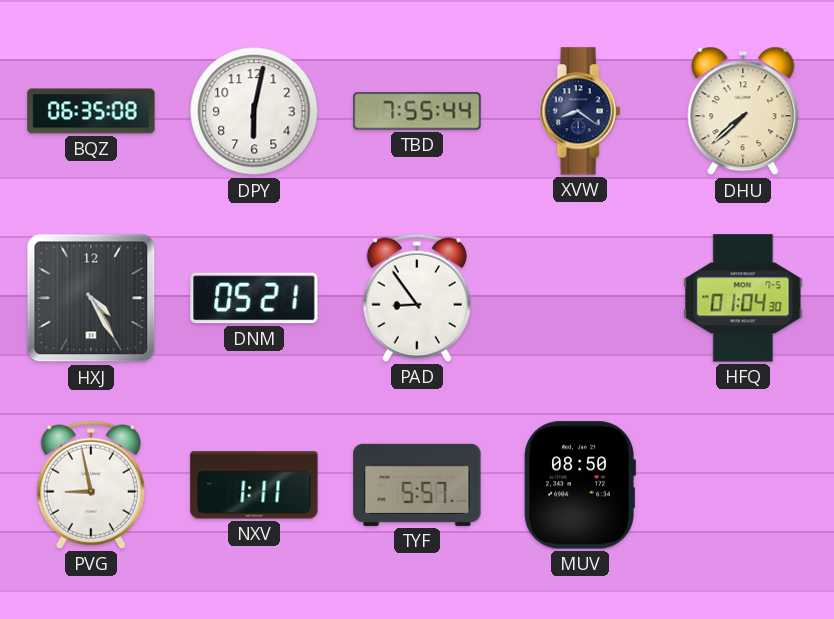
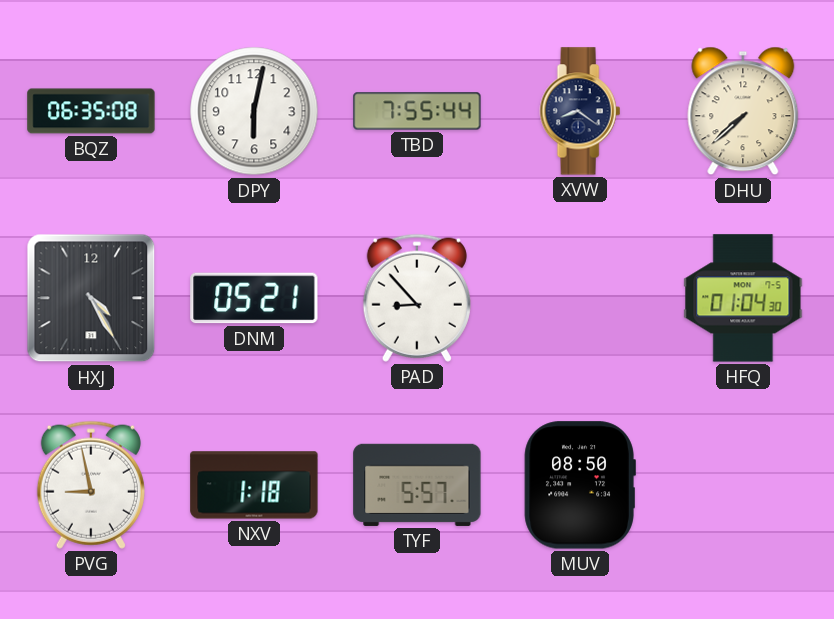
PAD: 8:54 -> 8:53
NXV: 1:11 -> 1:18
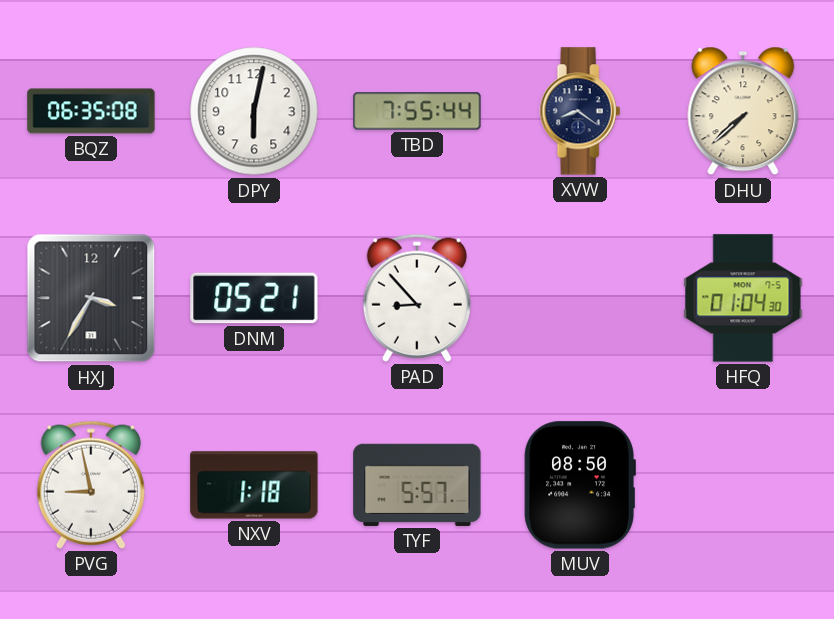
HXJ: 4:25 -> 3:35
